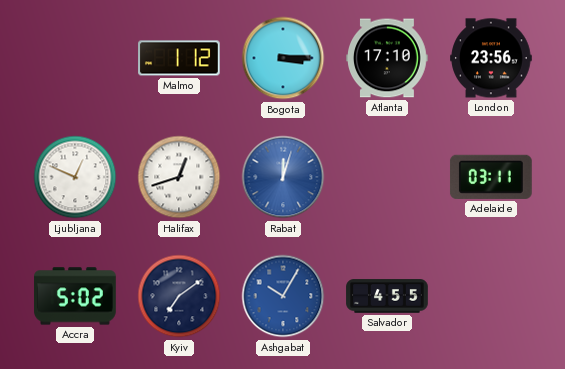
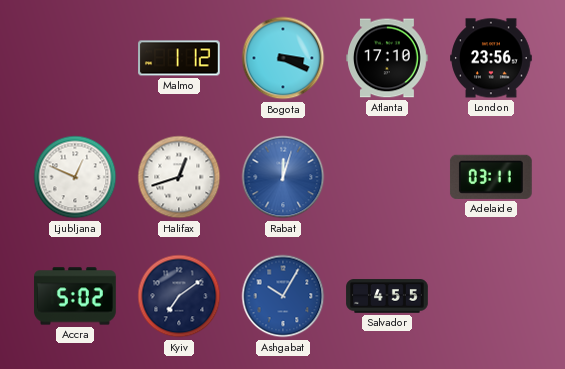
Bogota: 3:15 -> 3:19
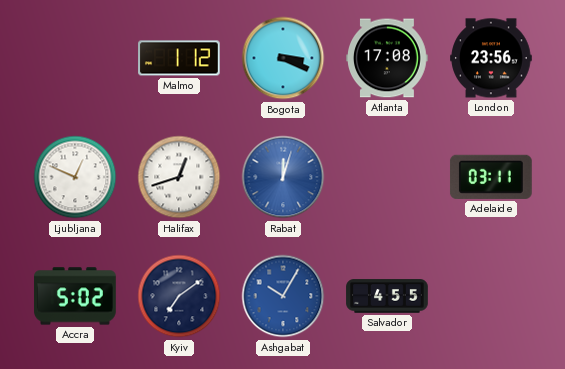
Atlanta: 17:10 -> 17:08
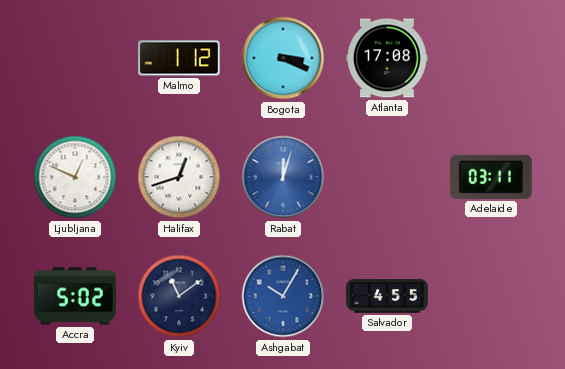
London: 23:56 -> none
Kyiv: 7:09 -> 11:09
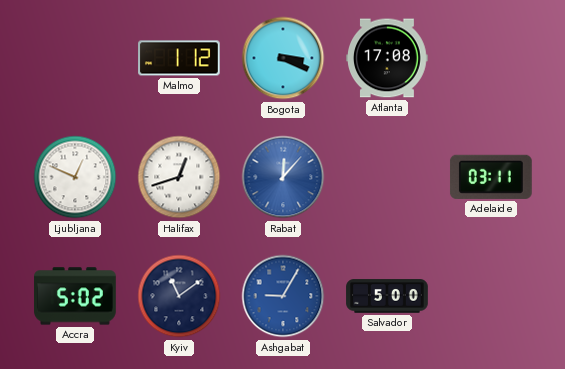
Rabat: 12:03 -> 12:07
Ashgabat: 10:05 -> 9:05
Salvador: 4:55 -> 5:00
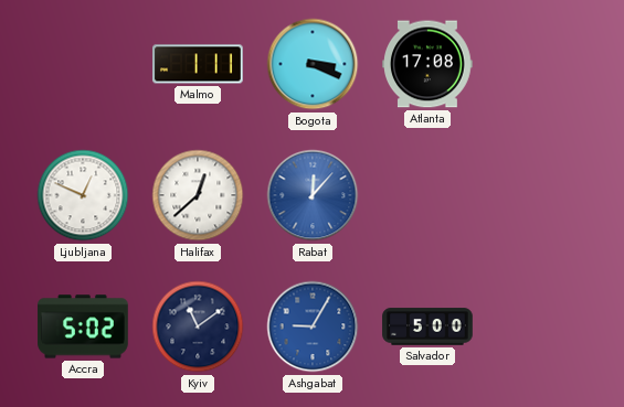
Malmo: 1:12 -> 1:11
Halifax: 12:42 -> 12:38
Adelaide: 03:11 -> none
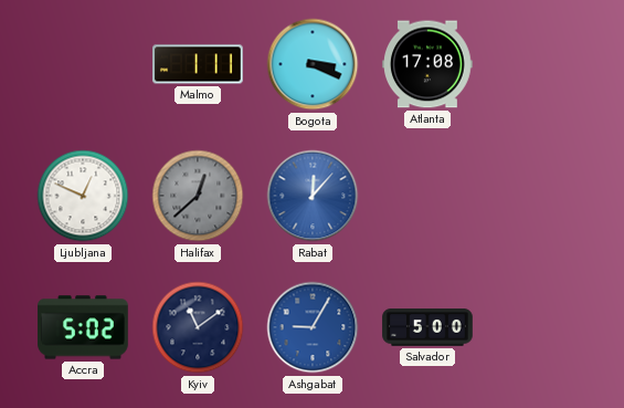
Halifax dial: white -> grey
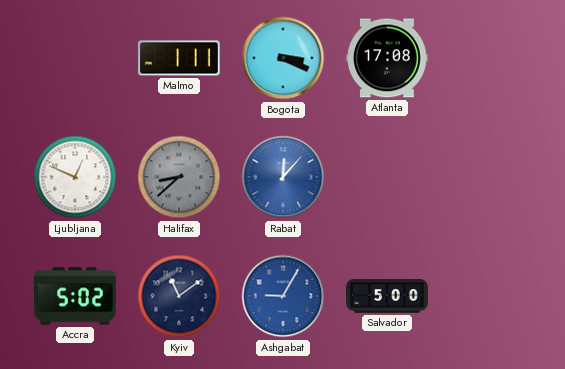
Halifax: 12:38 -> 8:38
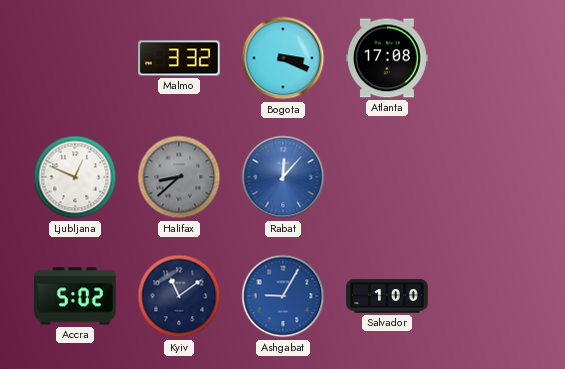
Malmo: 1:11 -> 3:32
Salvador: 5:00 -> 1:00
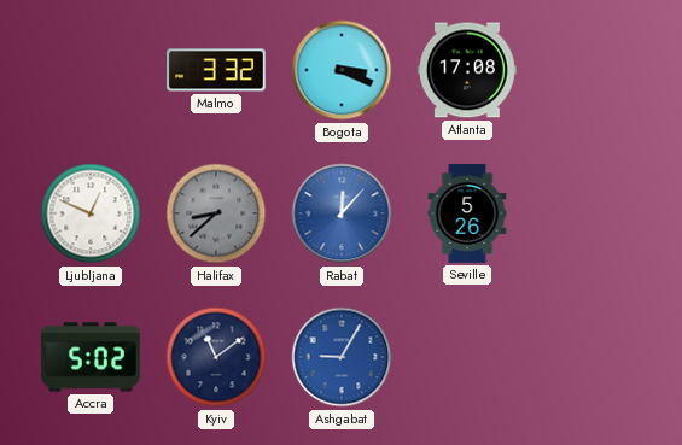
Seville: none -> 5:26
Salvador: 1:00 -> none
